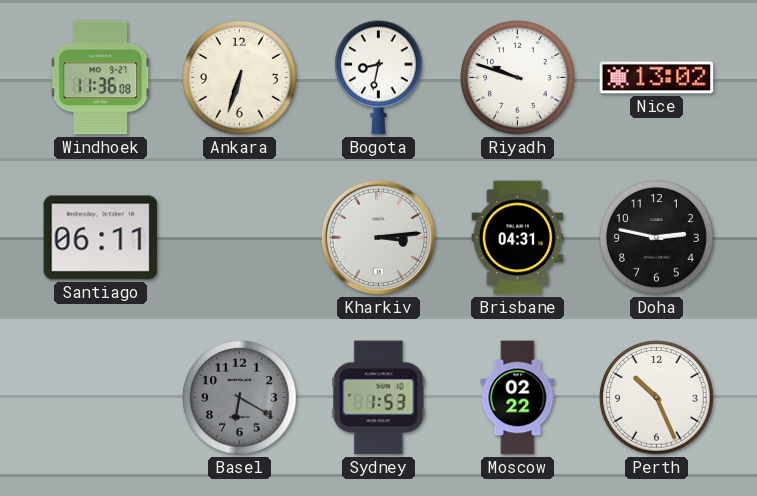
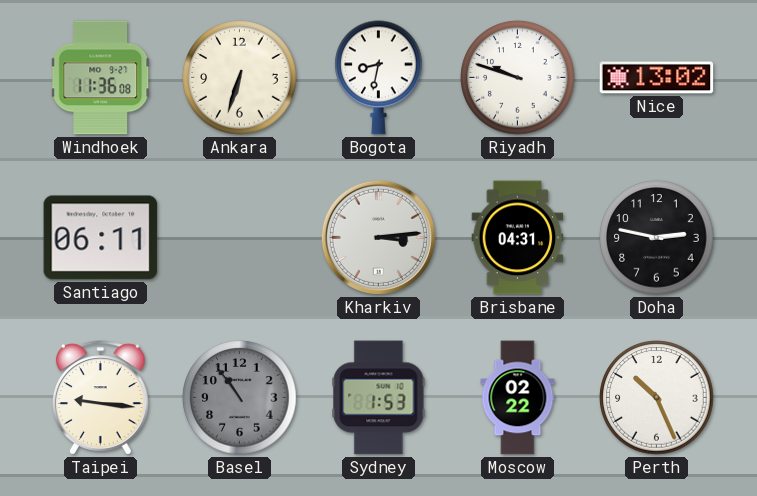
Taipei: none -> 9:16
Basel: 6:20 -> 10:54
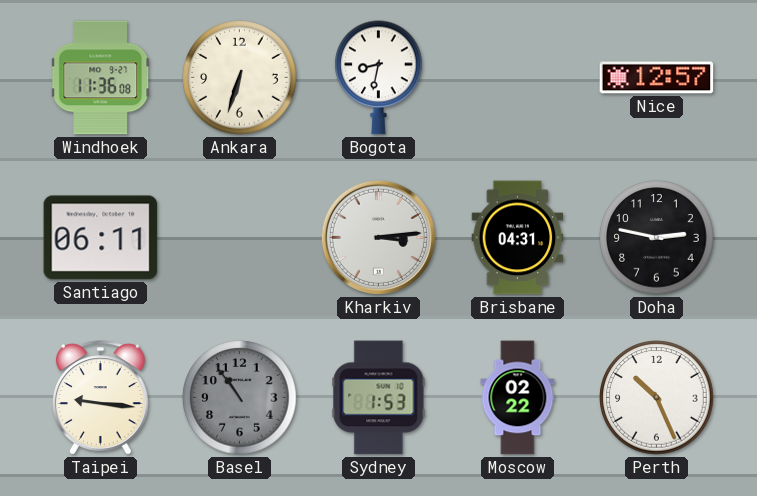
Riyadh: 9:48 -> none
Nice: 13:02 -> 12:57
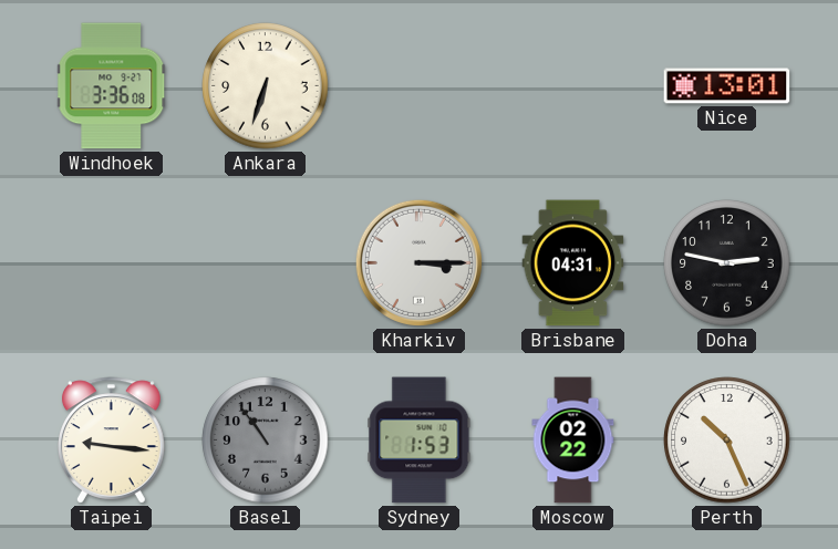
Windhoek: 11:36 -> 3:36
Bogota: 8:32 -> none
Nice: 12:57 -> 13:01
Santiago: 06:11 -> none
Kharkiv: 3:14 -> 3:15
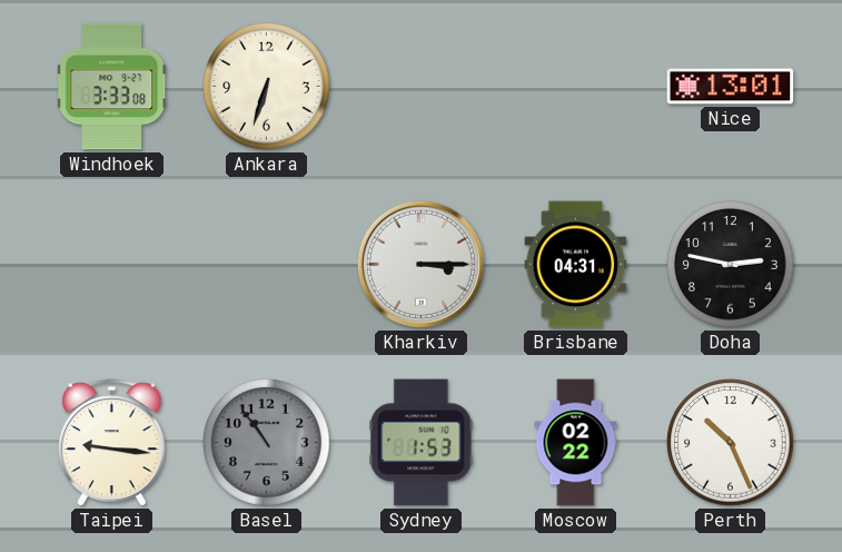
Windhoek: 3:36 -> 3:33
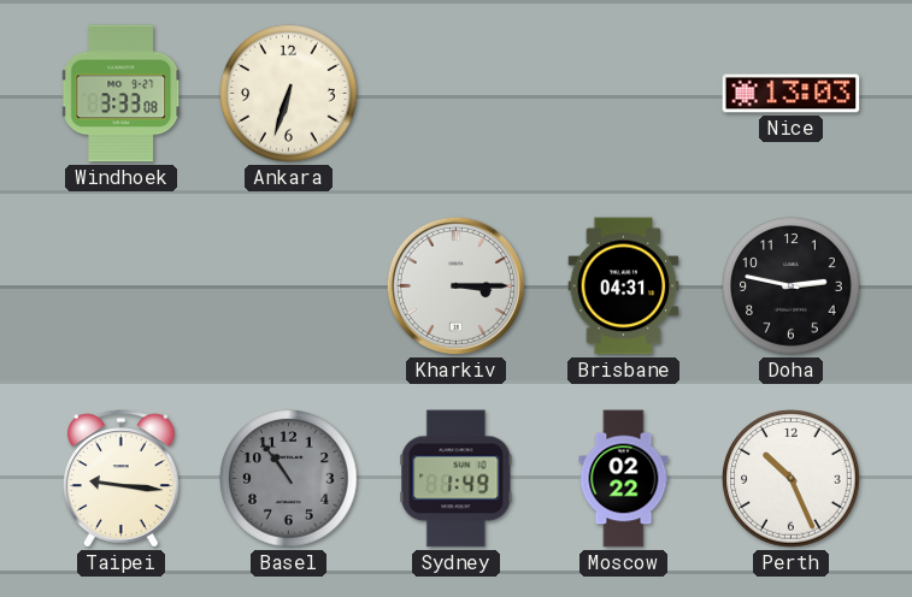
Nice: 13:01 -> 13:03
Sydney: 1:53 -> 1:49
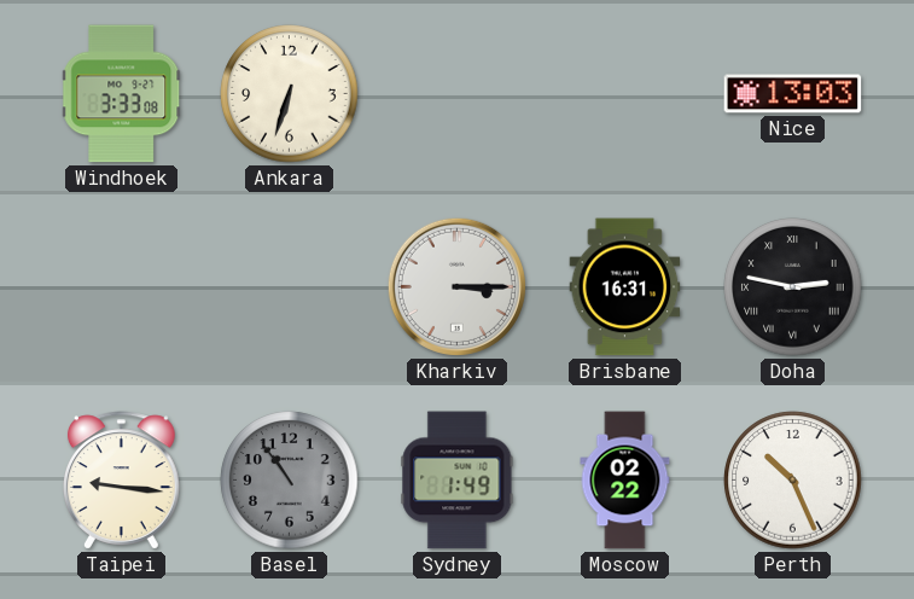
Brisbane: 04:31 -> 16:31
Doha numerals: Arabic -> Roman
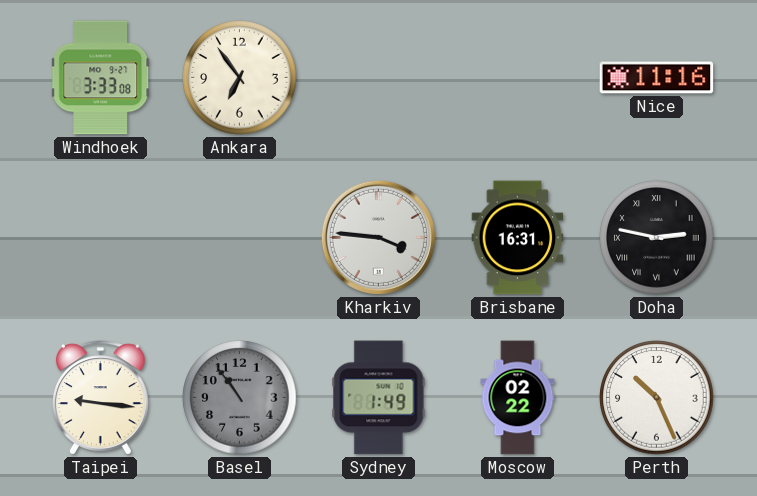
Ankara: 6:33 -> 6:54
Nice: 13:03 -> 11:16
Kharkiv: 3:15 -> 3:46
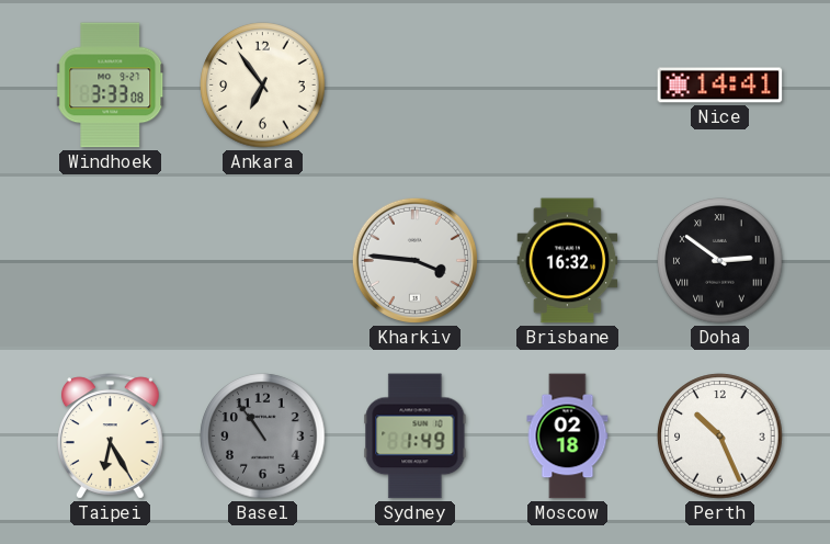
Nice: 11:16 -> 14:41
Brisbane: 16:31 -> 16:32
Doha: 2:47 -> 2:51
Taipei: 9:16 -> 6:25
Moscow: 02:22 -> 02:18
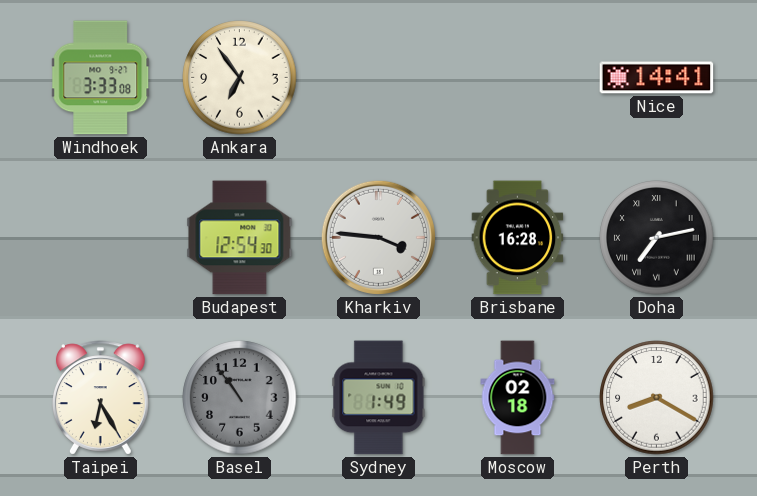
Budapest: none -> 12:54
Brisbane: 16:32 -> 16:28
Doha: 2:51 -> 7:13
Perth: 10:26 -> 8:20
